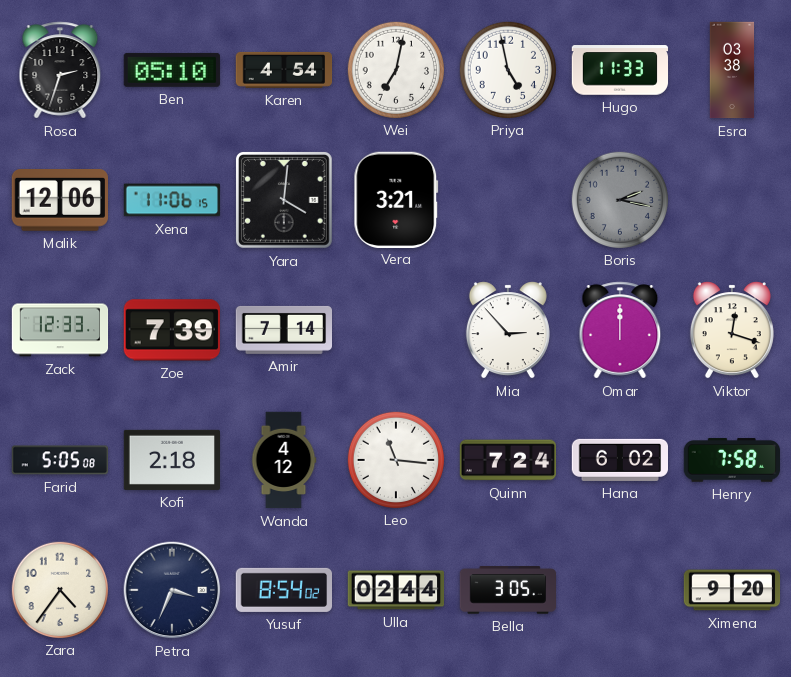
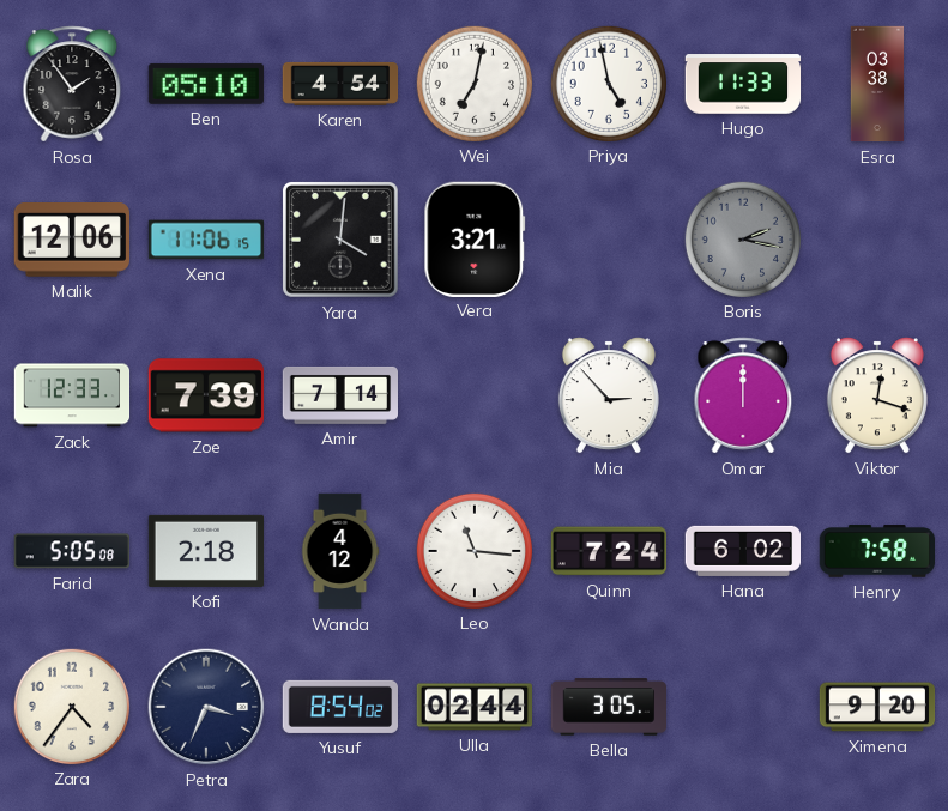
Rosa: 2:33 -> 1:54
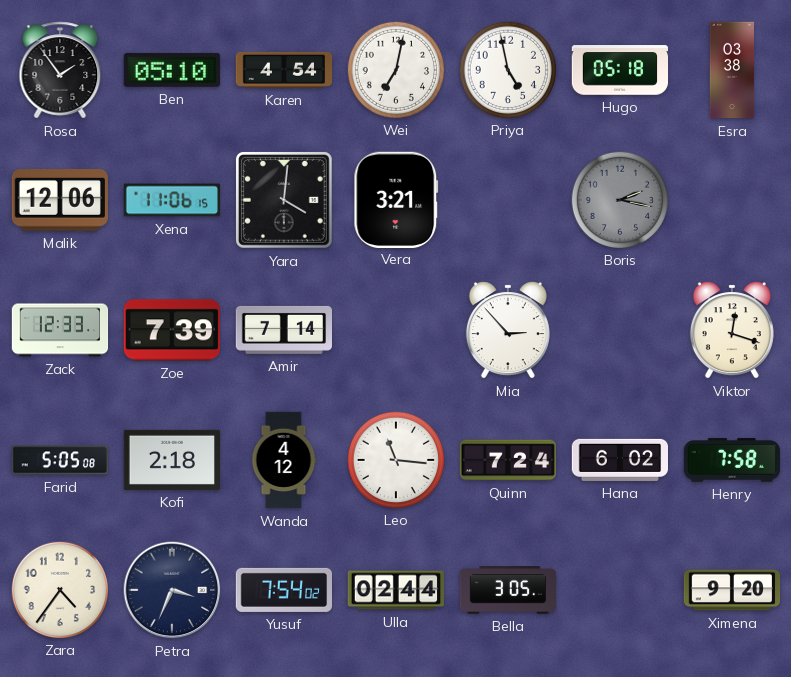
Hugo: 11:33 -> 05:18
Omar: 12:00 -> none
Yusuf: 8:54 -> 7:54
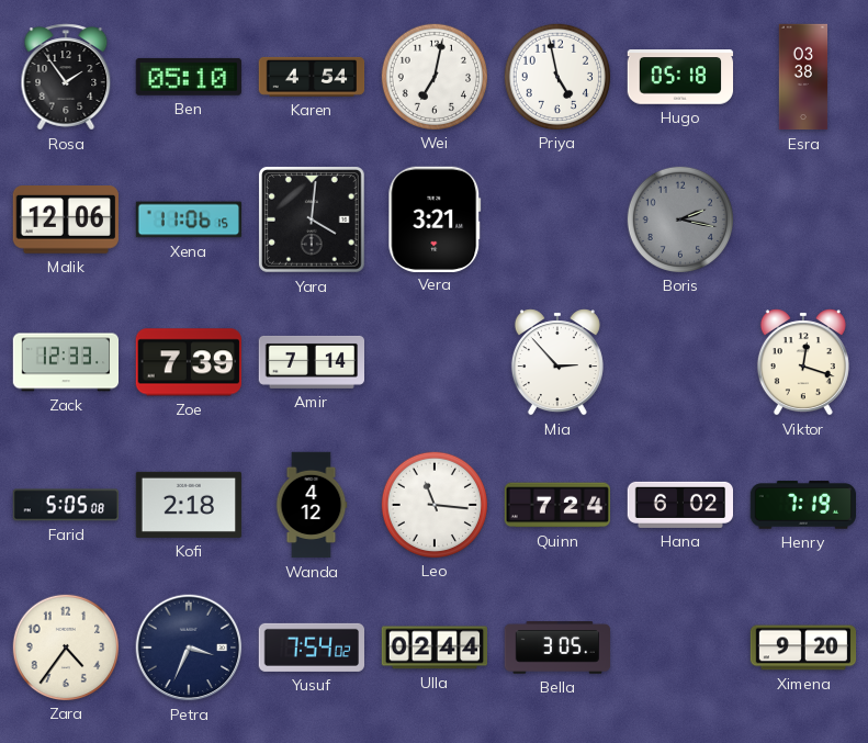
Henry: 7:58 -> 7:19
